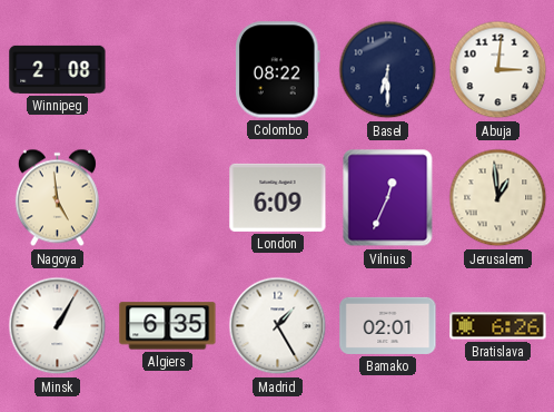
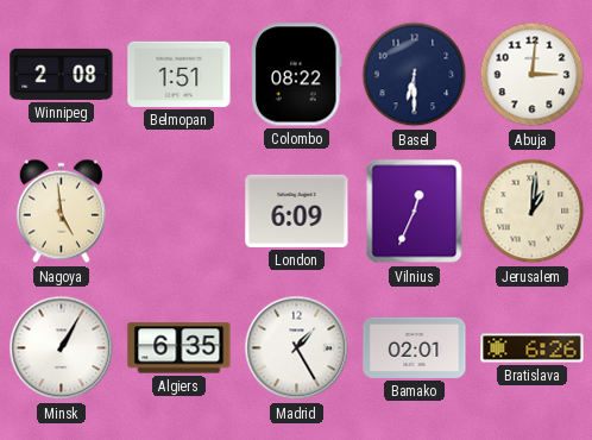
Belmopan: none -> 1:51
Jerusalem: 12:59 -> 1:01
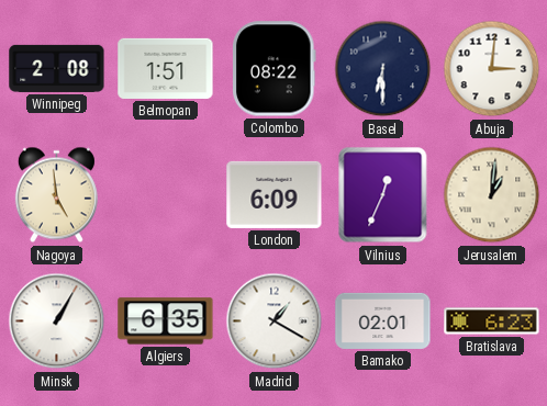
Madrid: 1:25 -> 1:20
Bratislava: 6:26 -> 6:23
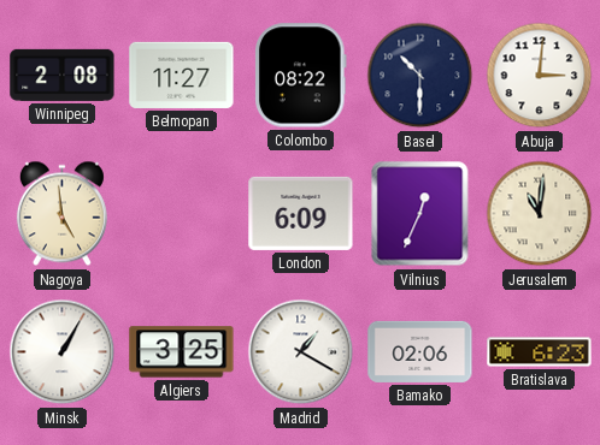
Belmopan: 1:51 -> 11:27
Basel: 6:30 -> 10:30
Jerusalem: 1:01 -> 11:01
Algiers: 6:35 -> 3:25
Bamako: 02:01 -> 02:06
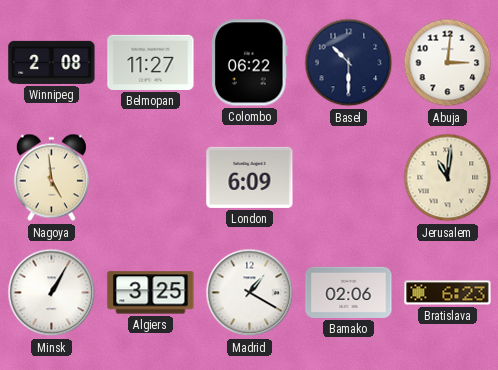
Colombo: 08:22 -> 06:22
Vilnius: 12:34 -> none
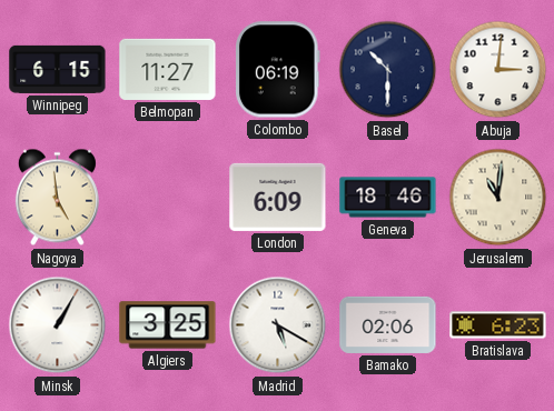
Winnipeg: 2:08 -> 6:15
Colombo: 06:22 -> 06:19
Geneva: none -> 18:46
Madrid: 1:20 -> 5:20
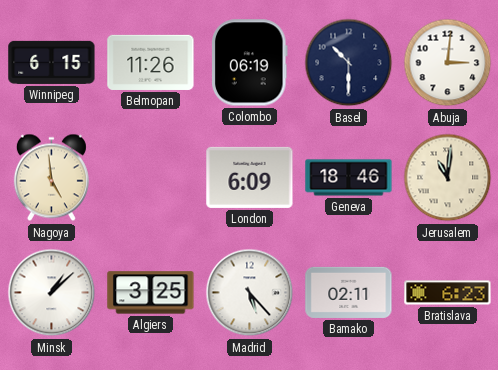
Belmopan: 11:27 -> 11:26
Minsk: 1:05 -> 1:08
Madrid: 5:20 -> 5:23
Bamako: 02:06 -> 02:11
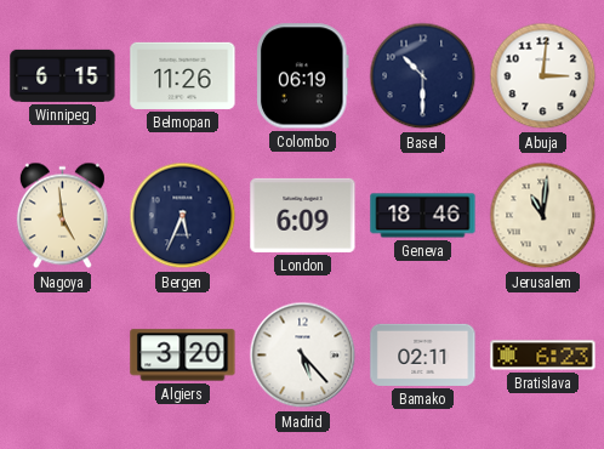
Bergen: none -> 5:34
Minsk: 1:08 -> none
Algiers: 3:25 -> 3:20
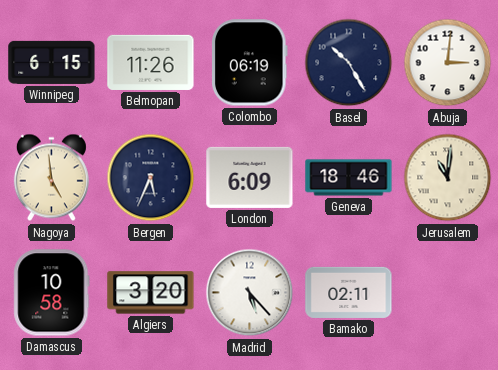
Basel: 10:30 -> 10:25
Damascus: none -> 10:58
Bratislava: 6:23 -> none
